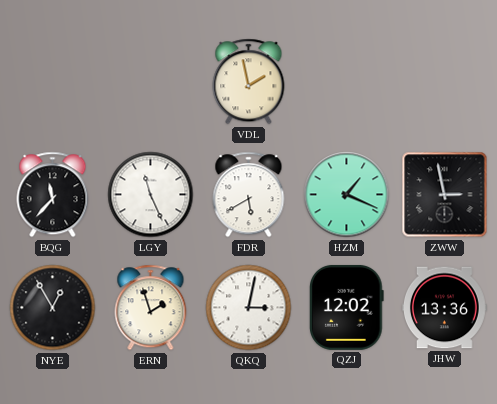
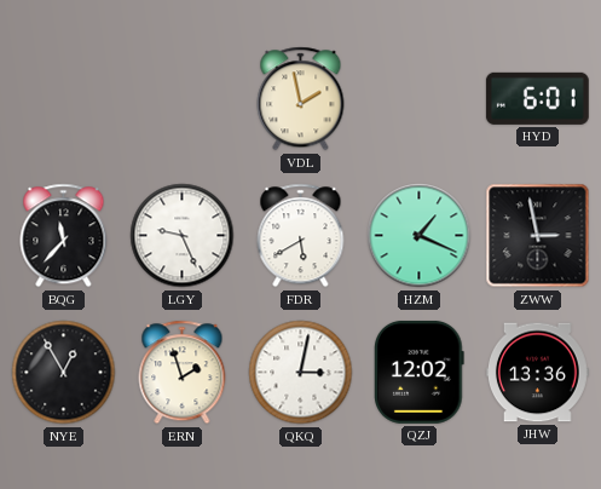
HYD: none -> 6:01
LGY: 11:26 -> 9:26
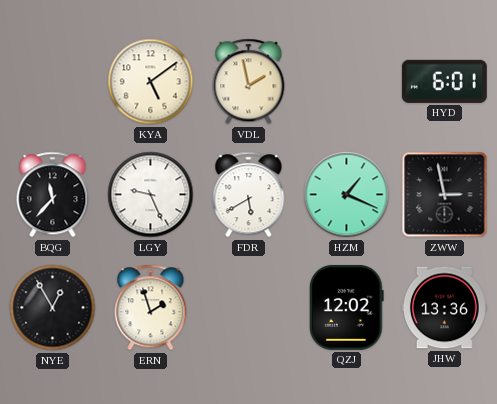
KYA: none -> 5:09
QKQ: 3:02 -> none
